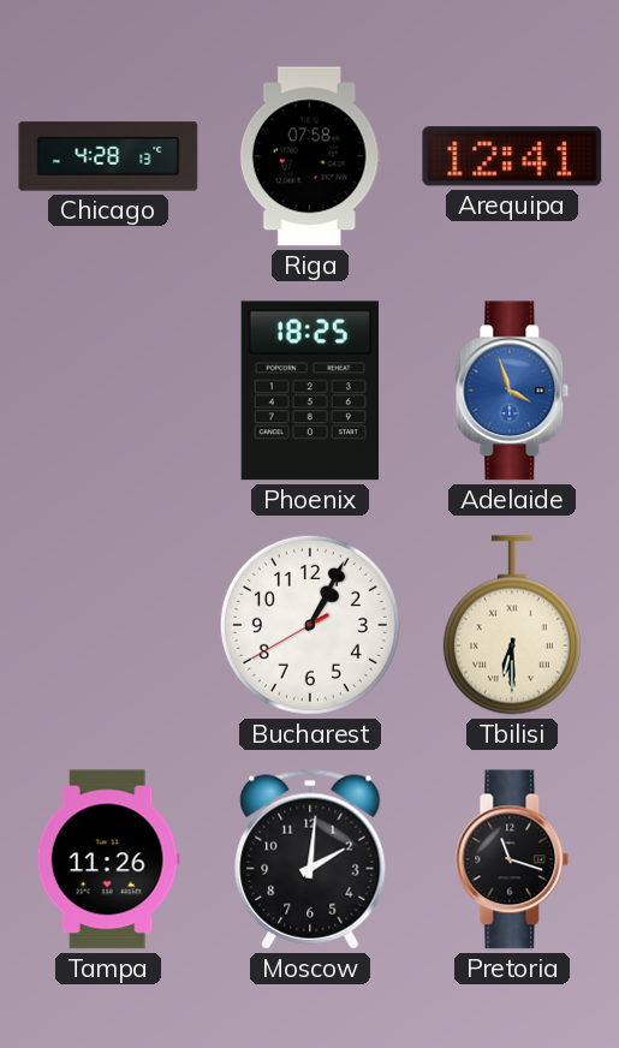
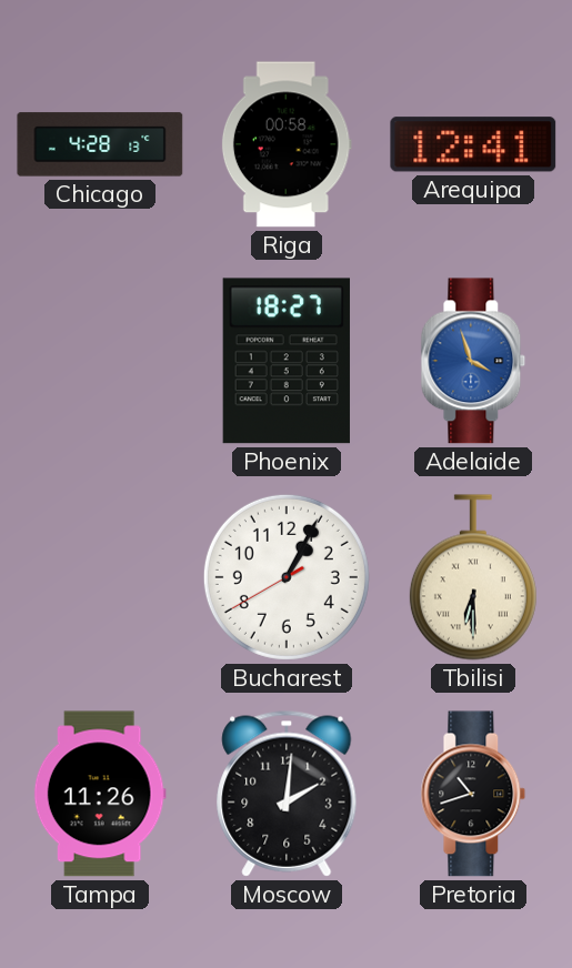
Riga: 07:58 -> 00:58
Phoenix: 18:25 -> 18:27
Pretoria: 11:18 -> 10:42
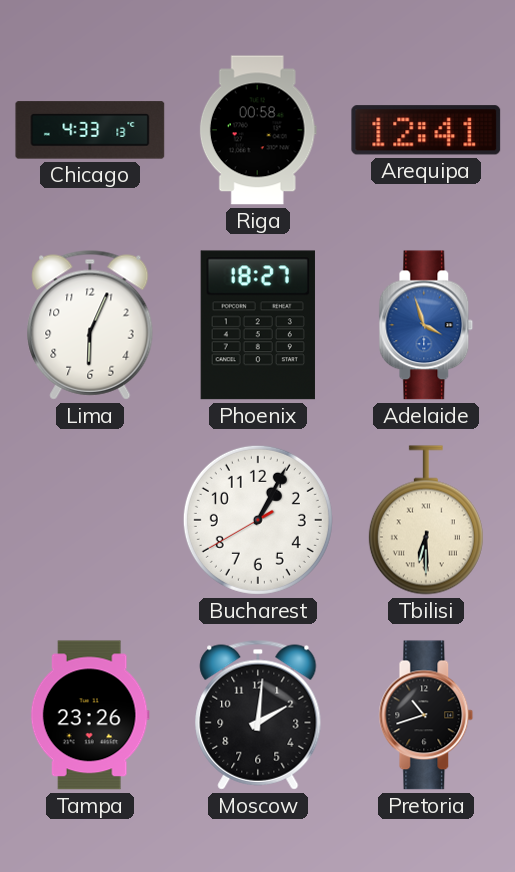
Chicago: 4:28 -> 4:33
Lima: none -> 6:04
Tampa: 11:26 -> 23:26
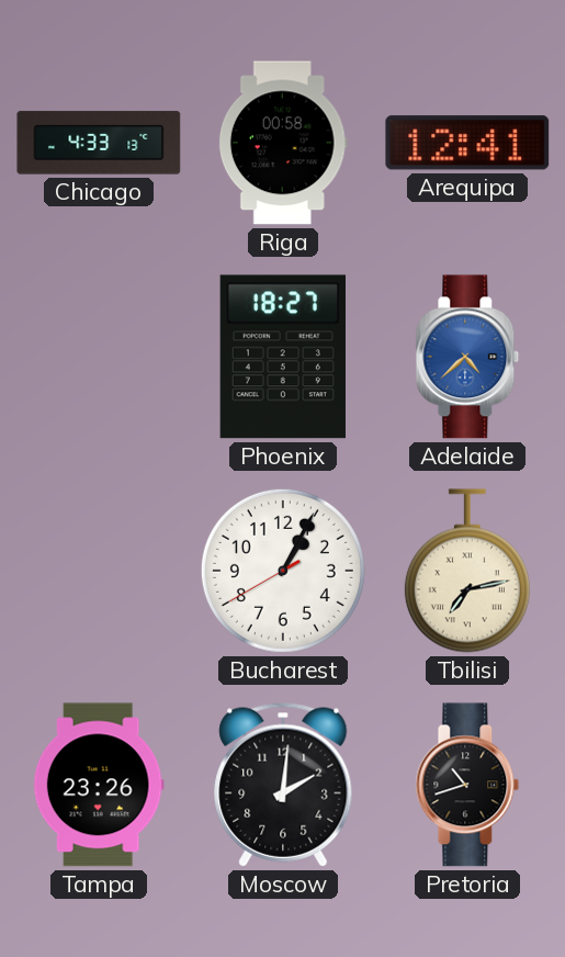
Lima: 6:04 -> none
Adelaide: 3:57 -> 4:38
Tbilisi: 6:30 -> 7:13
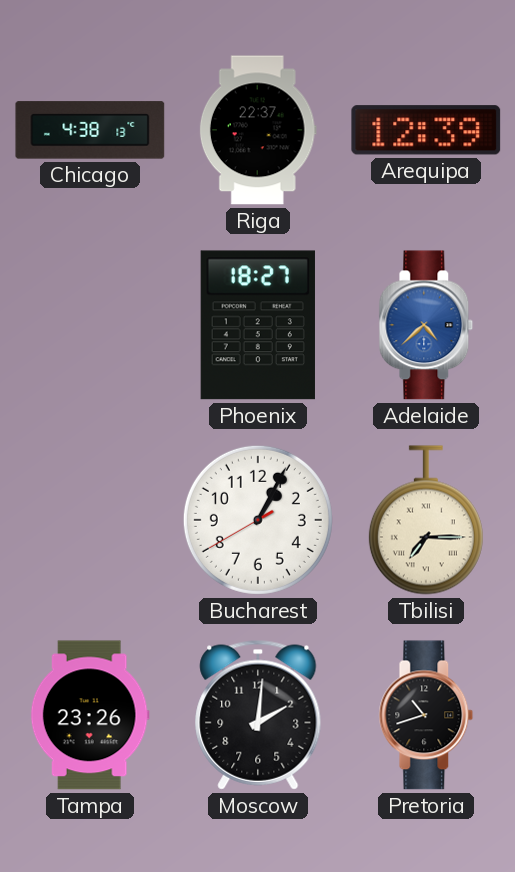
Chicago: 4:33 -> 4:38
Riga: 00:58 -> 22:37
Arequipa: 12:41 -> 12:39
Tbilisi: 7:13 -> 7:15
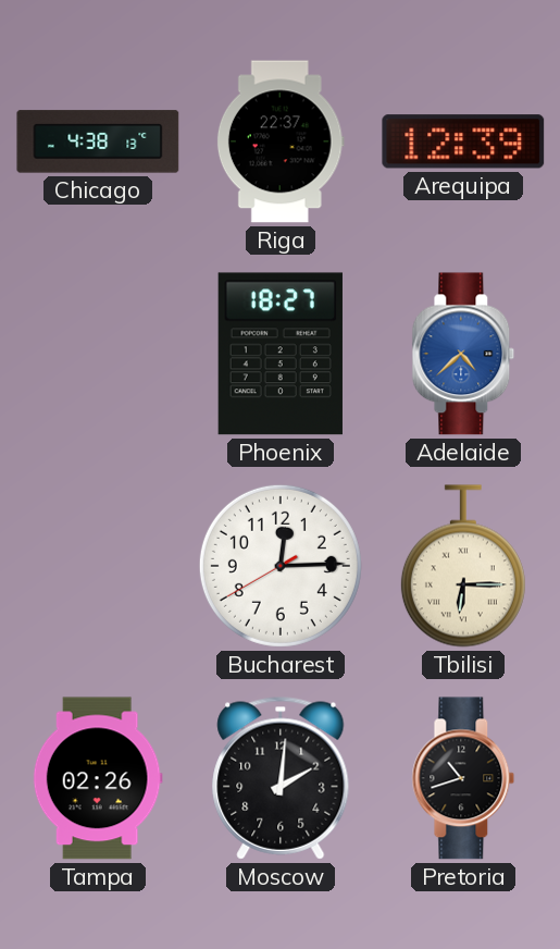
Bucharest: 1:04 -> 12:14
Tbilisi: 7:15 -> 6:15
Tampa: 23:26 -> 02:26
